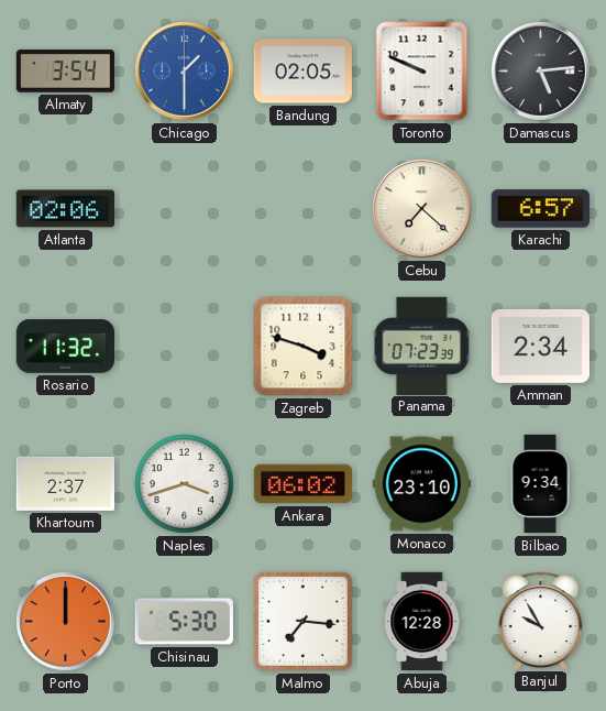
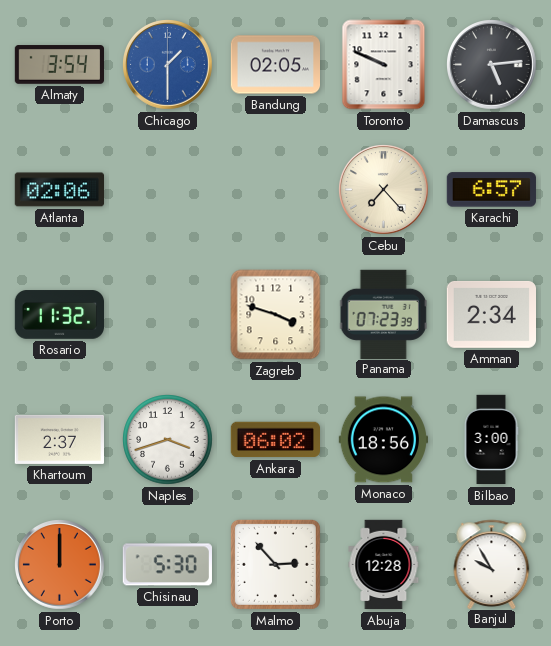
Cebu: 7:22 -> 7:23
Monaco: 23:10 -> 18:56
Bilbao: 9:34 -> 3:00
Malmo: 7:16 -> 2:53
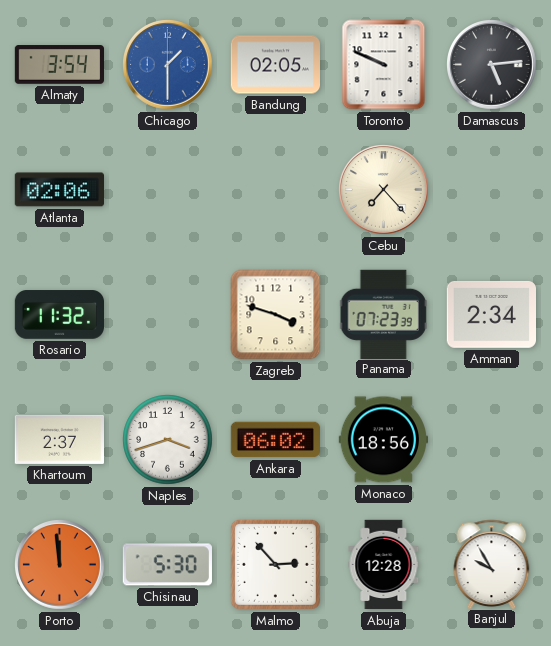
Karachi: 6:57 -> none
Bilbao: 3:00 -> none
Porto: 12:00 -> 11:59
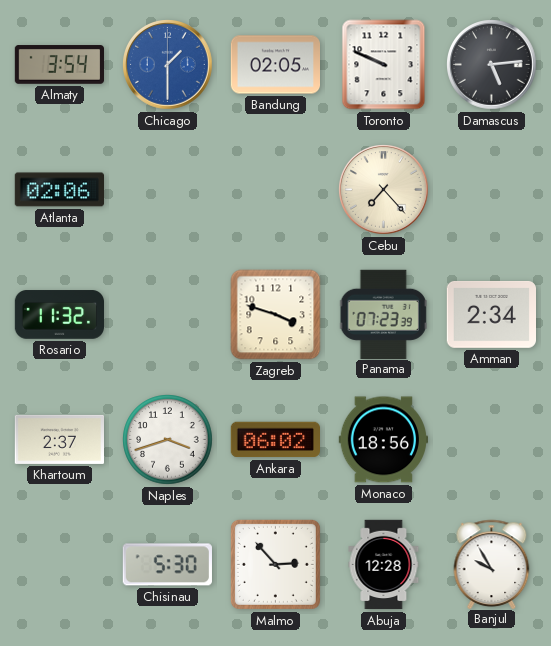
Porto: 11:59 -> none
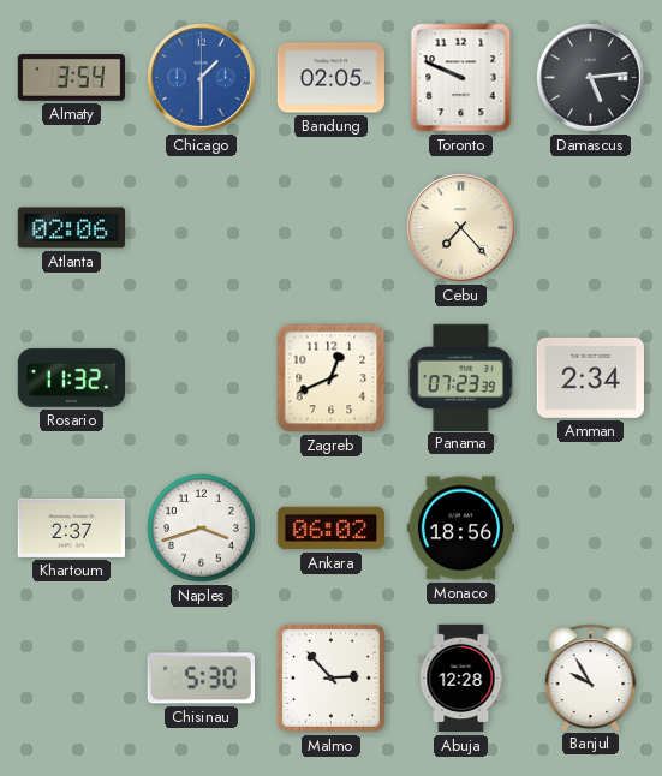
Zagreb: 3:48 -> 12:41
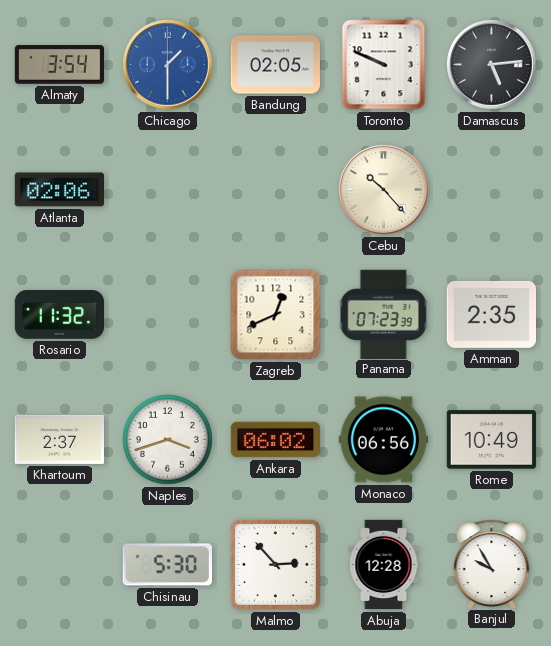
Cebu: 7:23 -> 10:23
Amman: 2:34 -> 2:35
Monaco: 18:56 -> 06:56
Rome: none -> 10:49
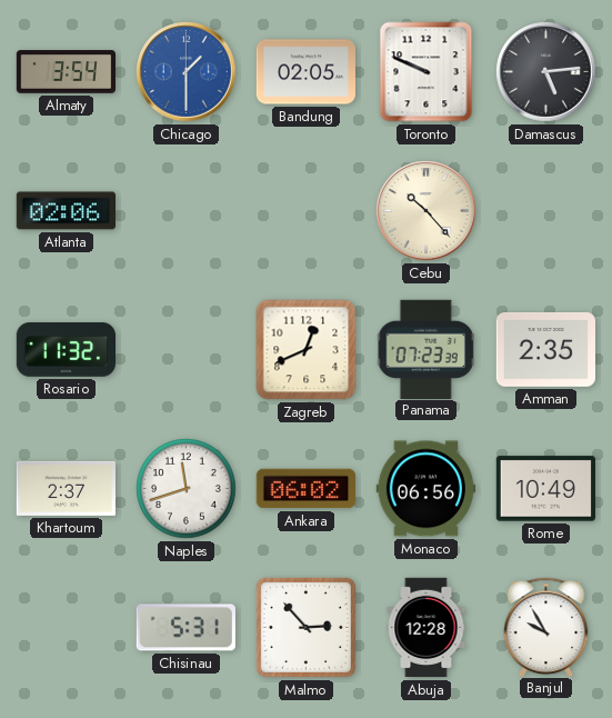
Naples: 3:42 -> 11:42
Chisinau: 5:30 -> 5:31
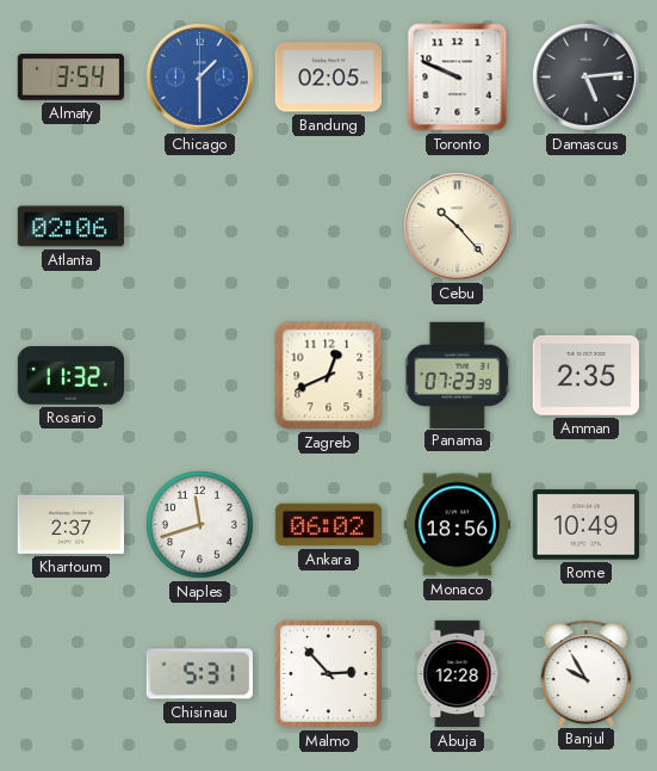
Monaco: 06:56 -> 18:56
